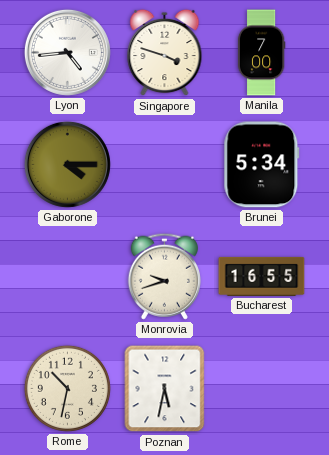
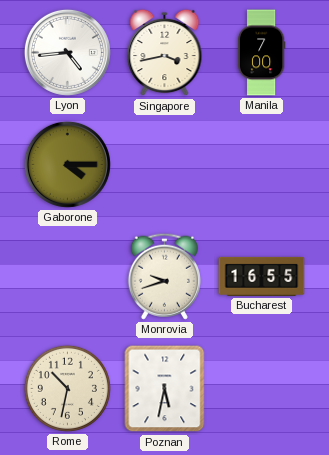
Singapore: 3:48 -> 3:43
Brunei: 5:34 -> none
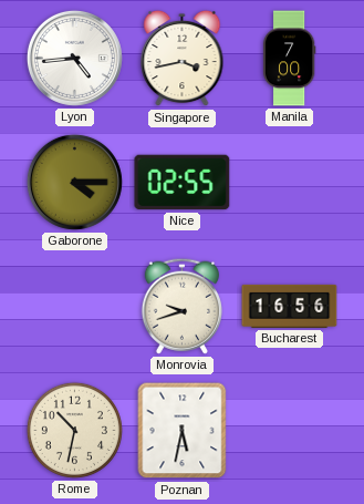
Nice: none -> 02:55
Bucharest: 16:55 -> 16:56
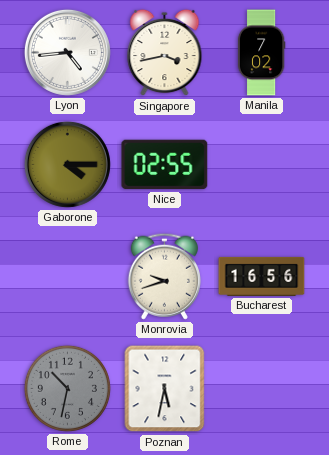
Manila: 7:00 -> 7:02
Rome dial: cream -> grey
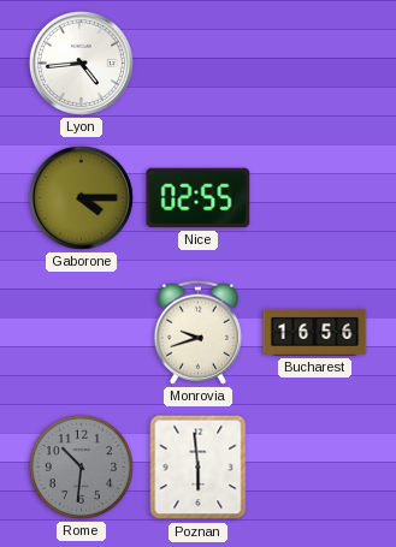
Singapore: 3:43 -> none
Manila: 7:02 -> none
Rome: 10:32 -> 10:31
Poznan: 5:32 -> 5:59
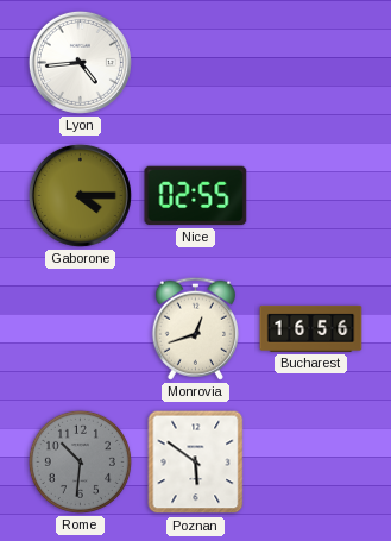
Monrovia: 9:42 -> 12:42
Poznan: 5:59 -> 5:51
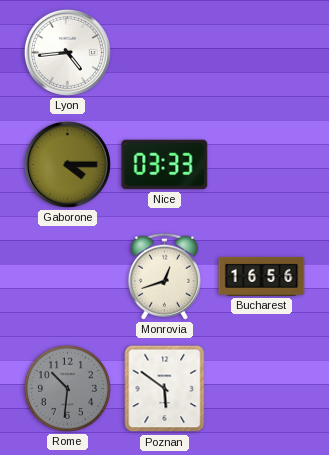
Nice: 02:55 -> 03:33
